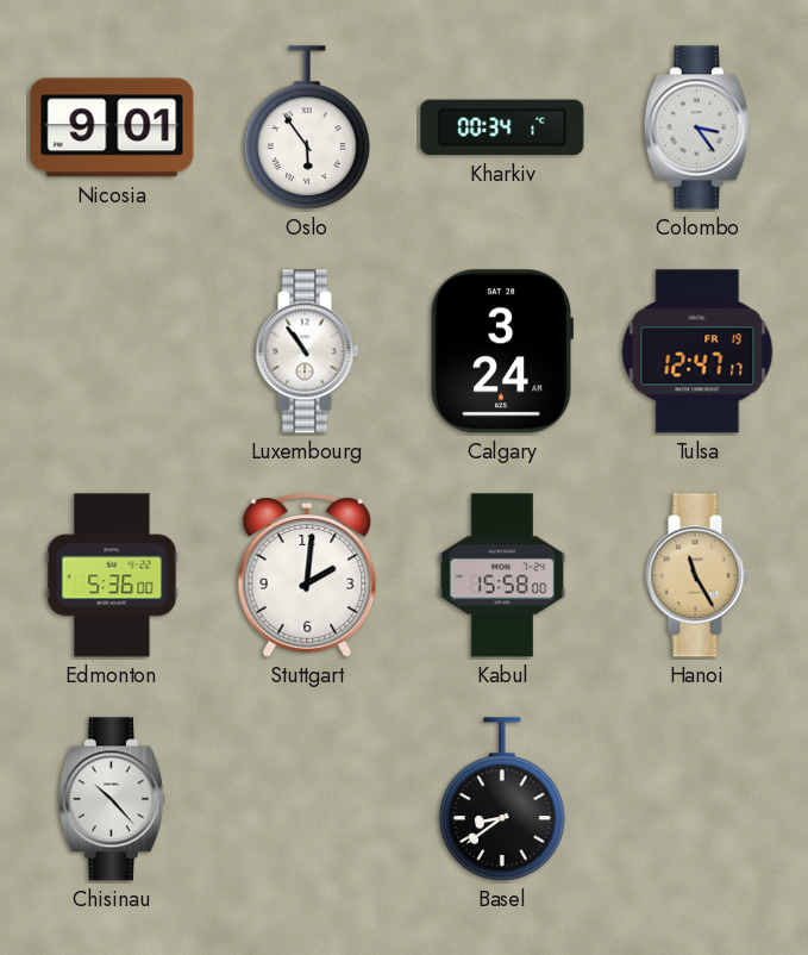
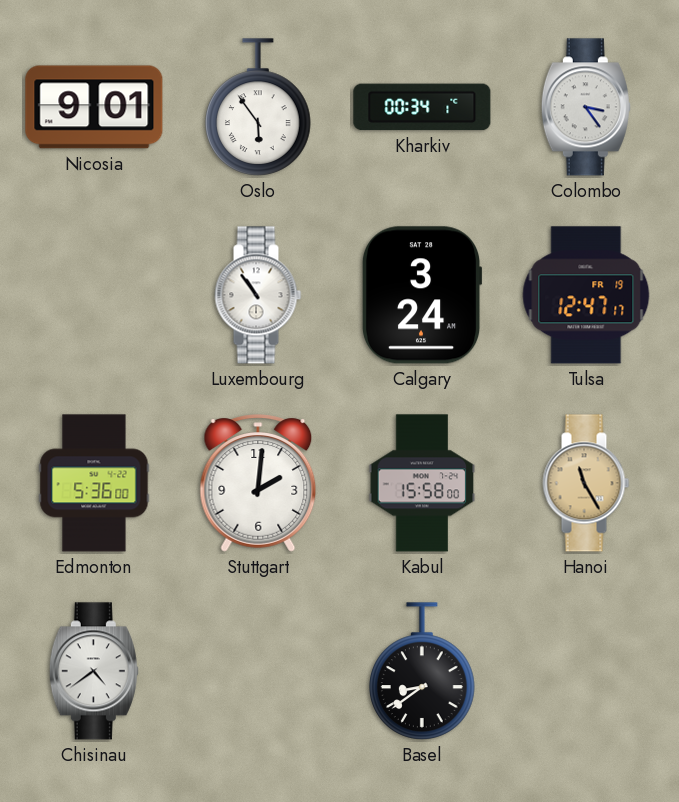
Chisinau: 10:23 -> 4:39
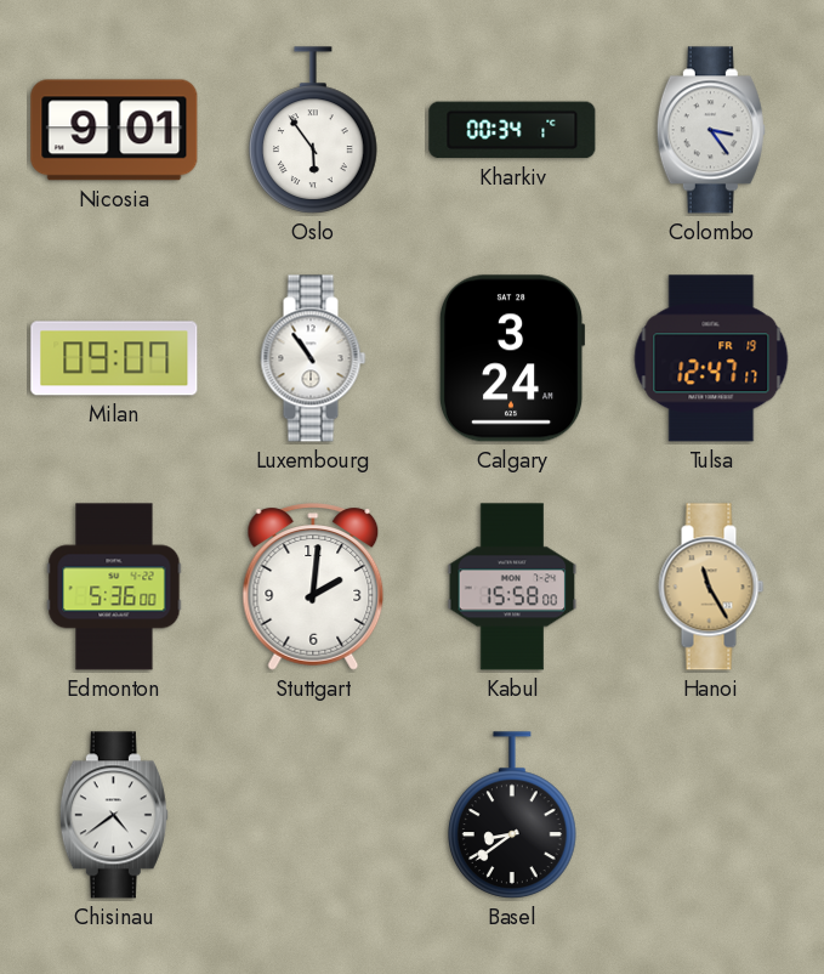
Milan: none -> 09:07
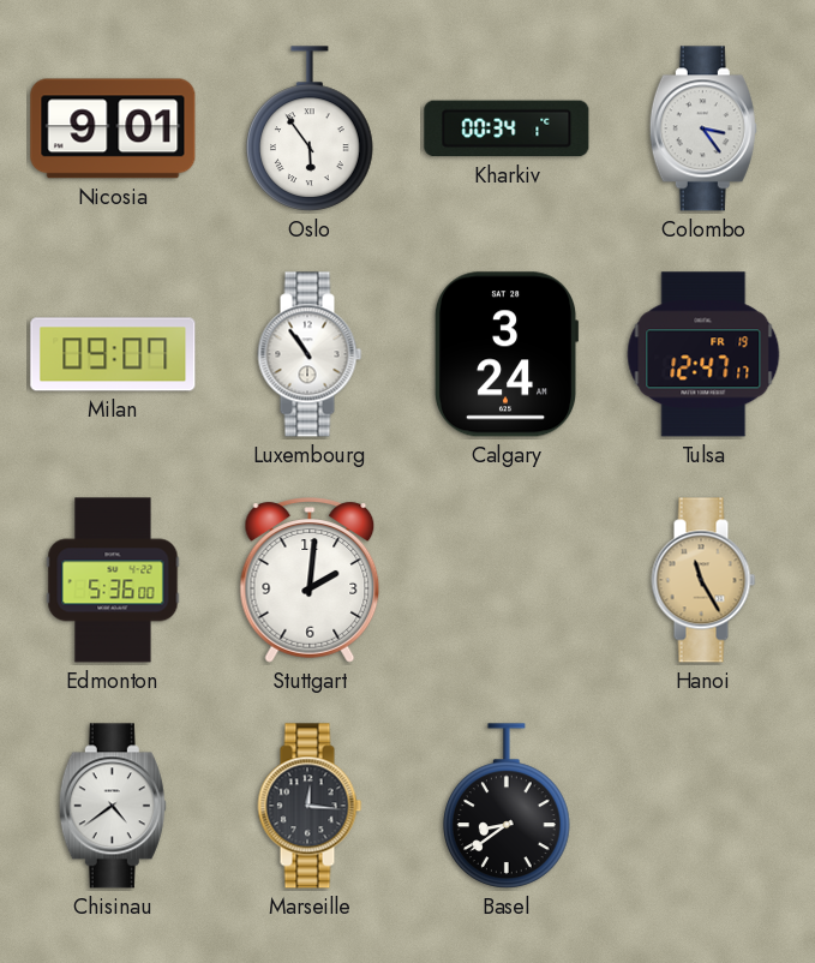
Kabul: 15:58 -> none
Marseille: none -> 12:16
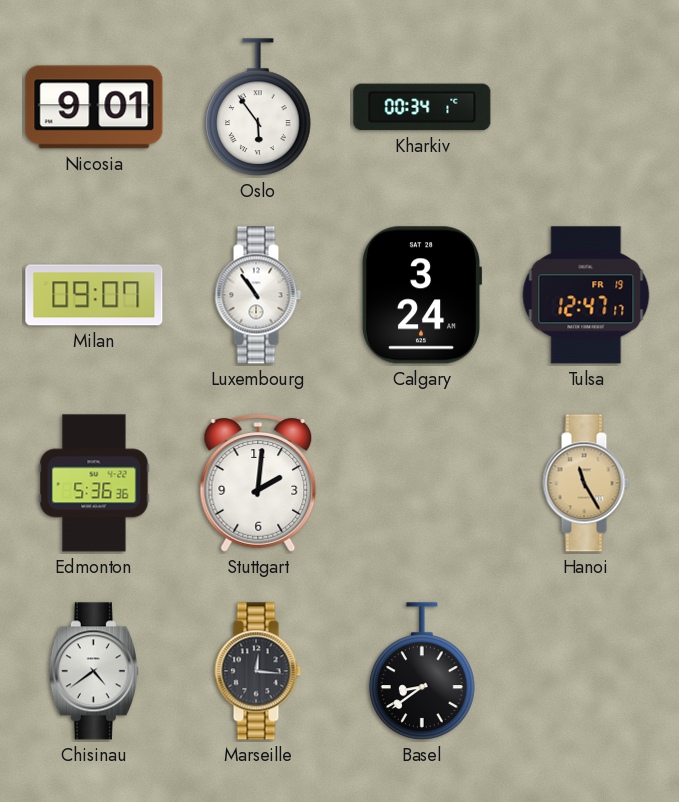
Colombo: 3:24 -> none
Edmonton: 5:36:00 -> 5:36:36
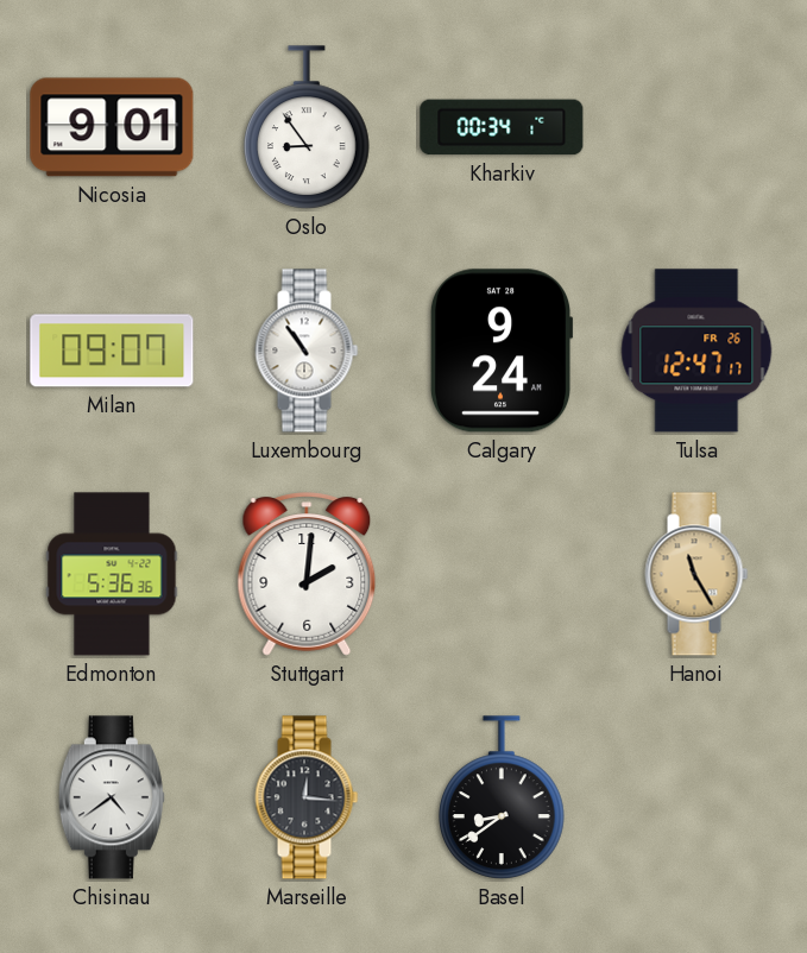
Oslo: 5:54 -> 8:54
Calgary: 3:24 -> 9:24
Tulsa date: FR 19 -> FR 26
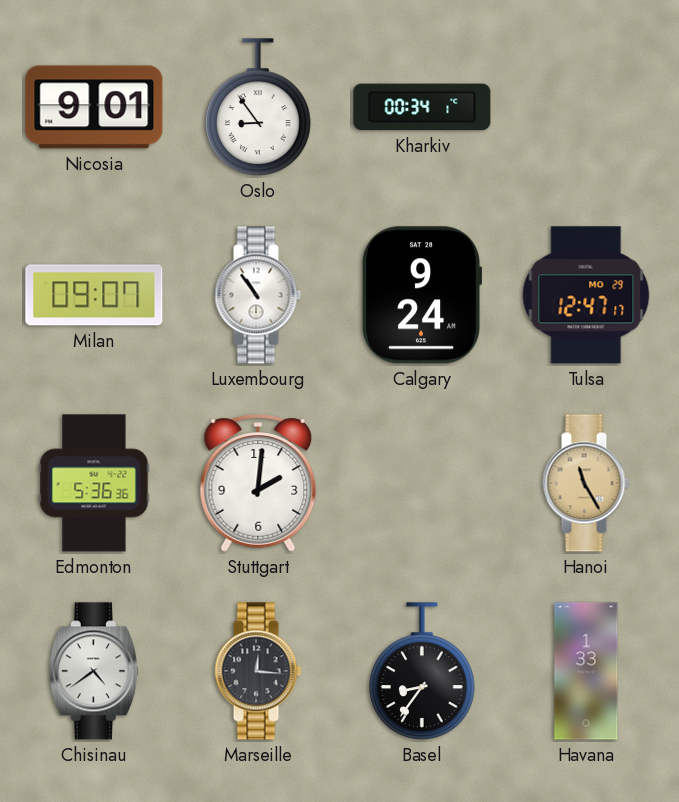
Tulsa date: FR 26 -> MO 29
Basel: 8:39 -> 8:36
Havana: none -> 1:33
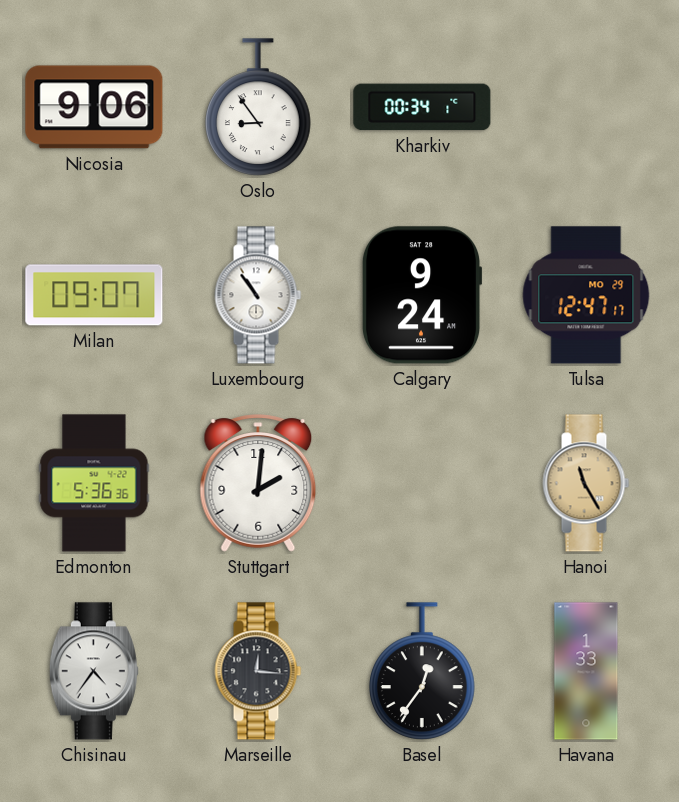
Nicosia: 9:01 -> 9:06
Chisinau: 4:39 -> 4:36
Basel: 8:36 -> 12:36
